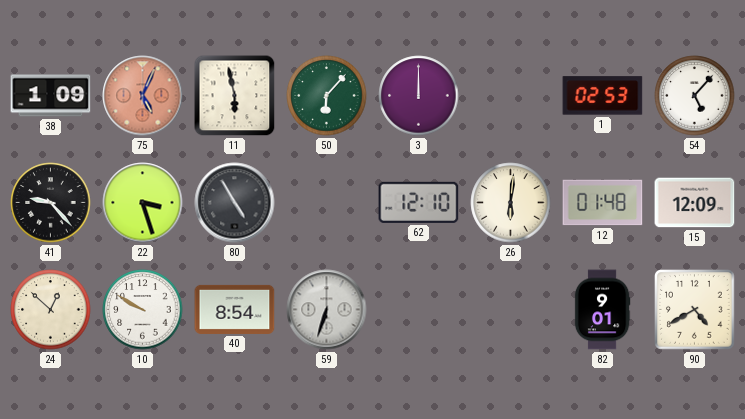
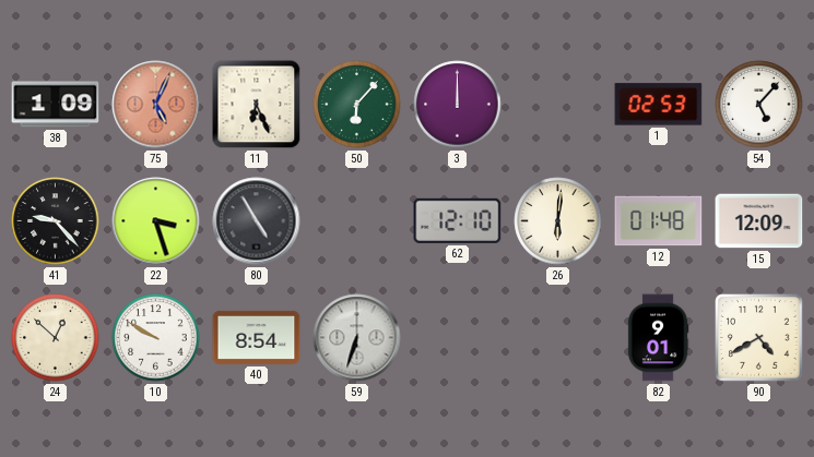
11: 5:58 -> 6:26
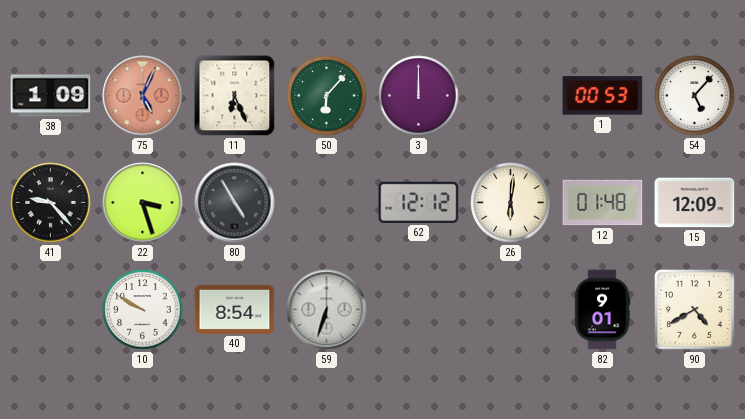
1: 02:53 -> 00:53
62: 12:10 -> 12:12
24: 12:52 -> none
